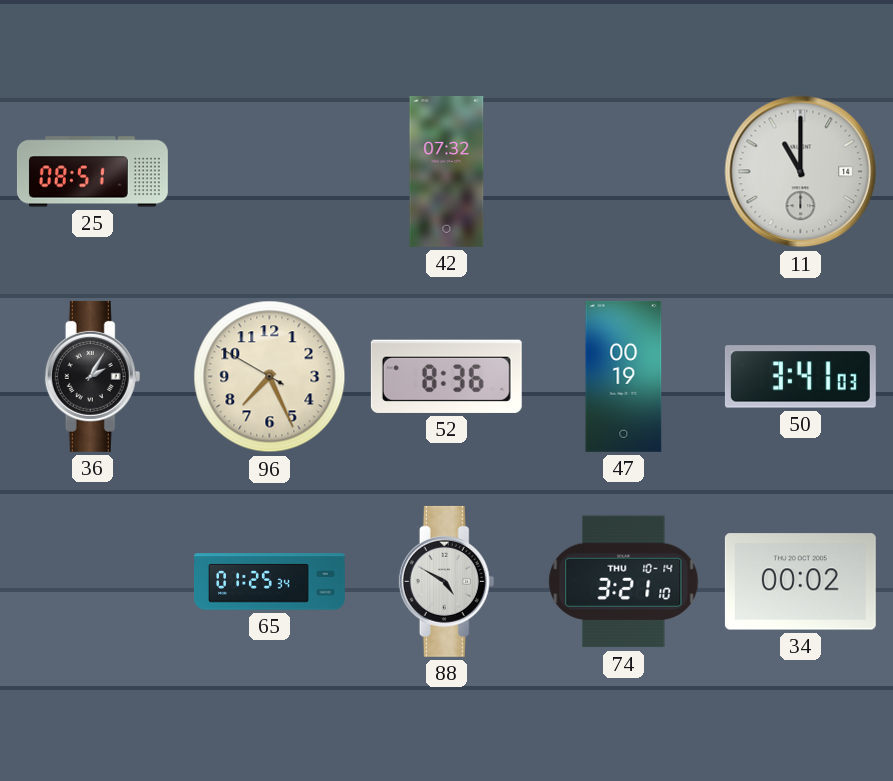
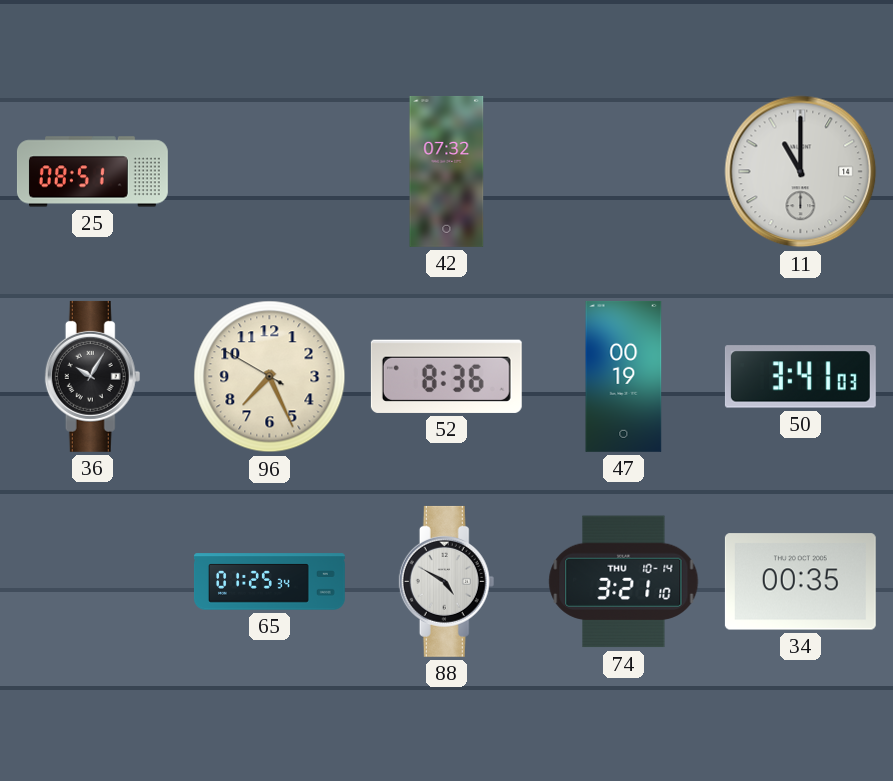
36: 2:05 -> 10:05
34: 00:02 -> 00:35
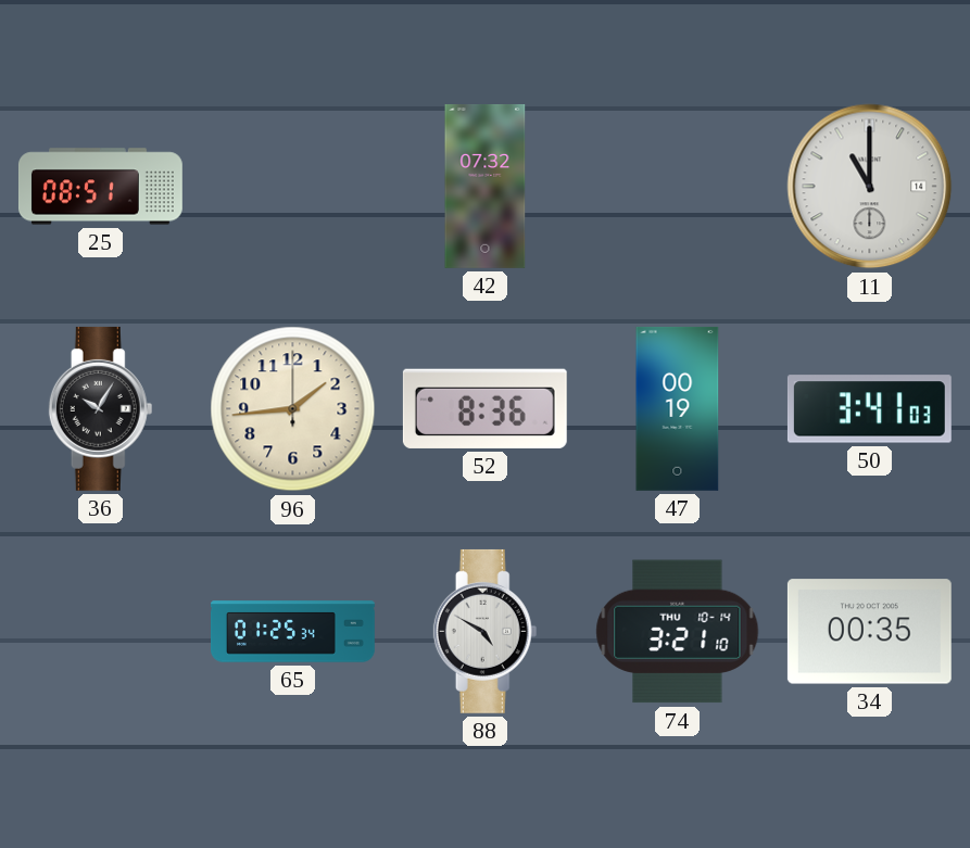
96: 7:25 -> 1:44
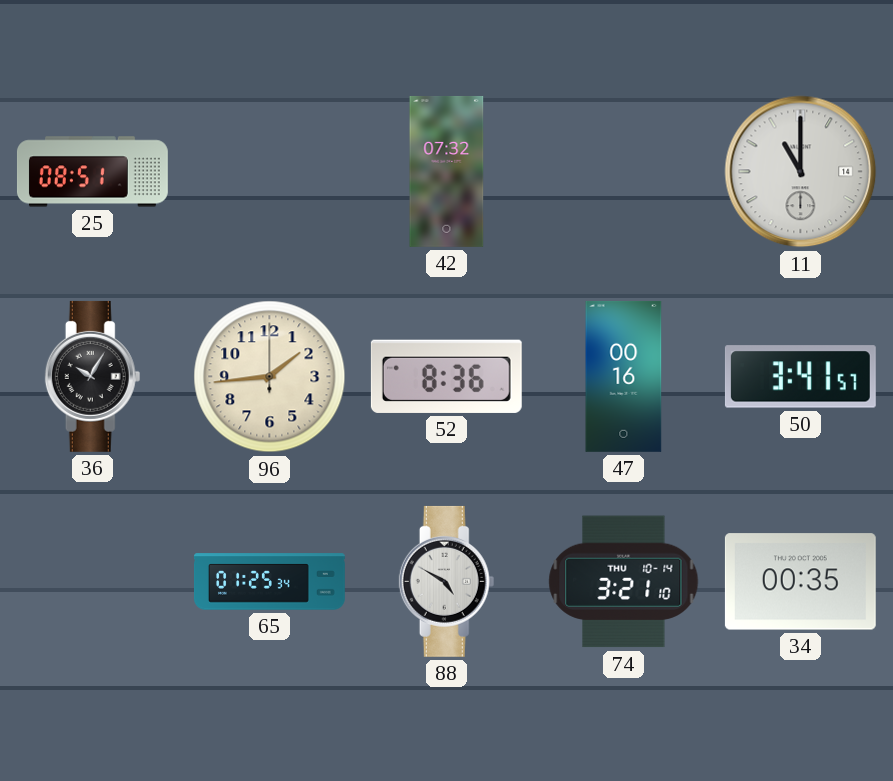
47: 00:19 -> 00:16
50: 3:41:03 -> 3:41:57
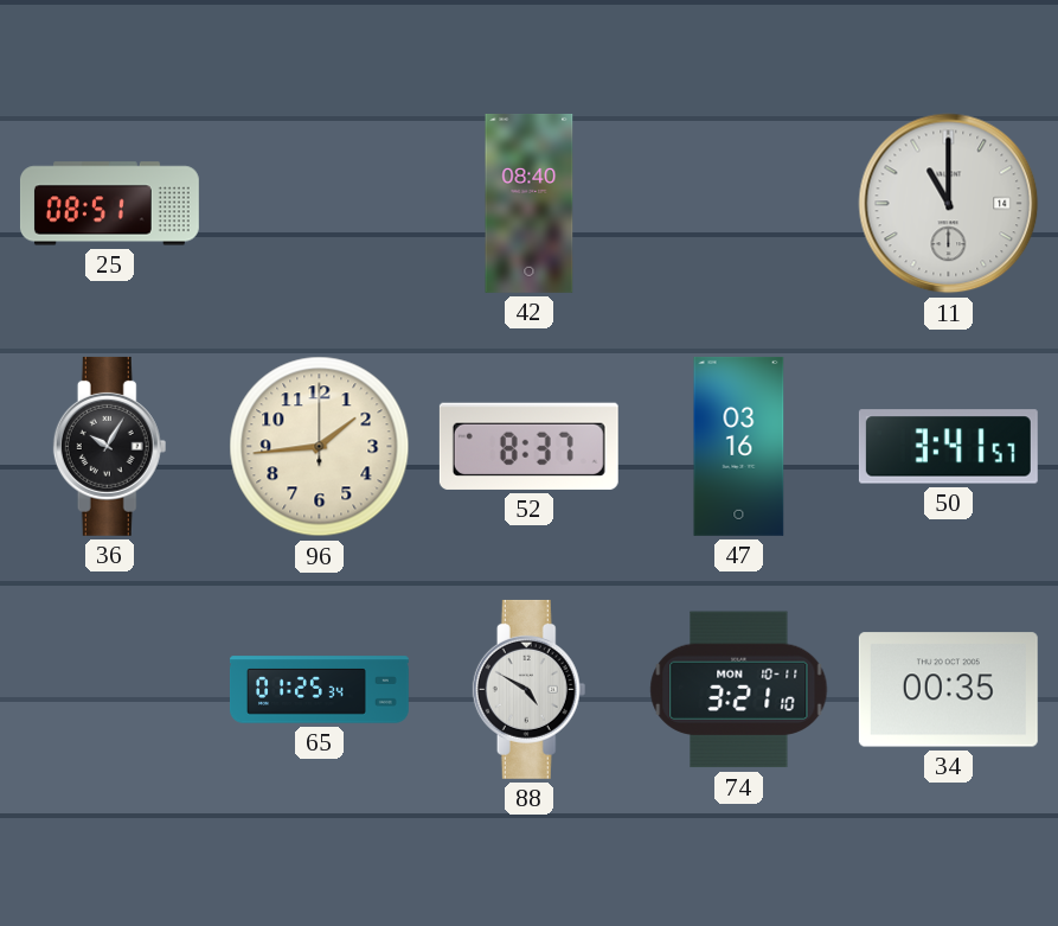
42: 07:32 -> 08:40
52: 8:36 -> 8:37
47: 00:16 -> 03:16
74 date: THU 10-14 -> MON 10-11
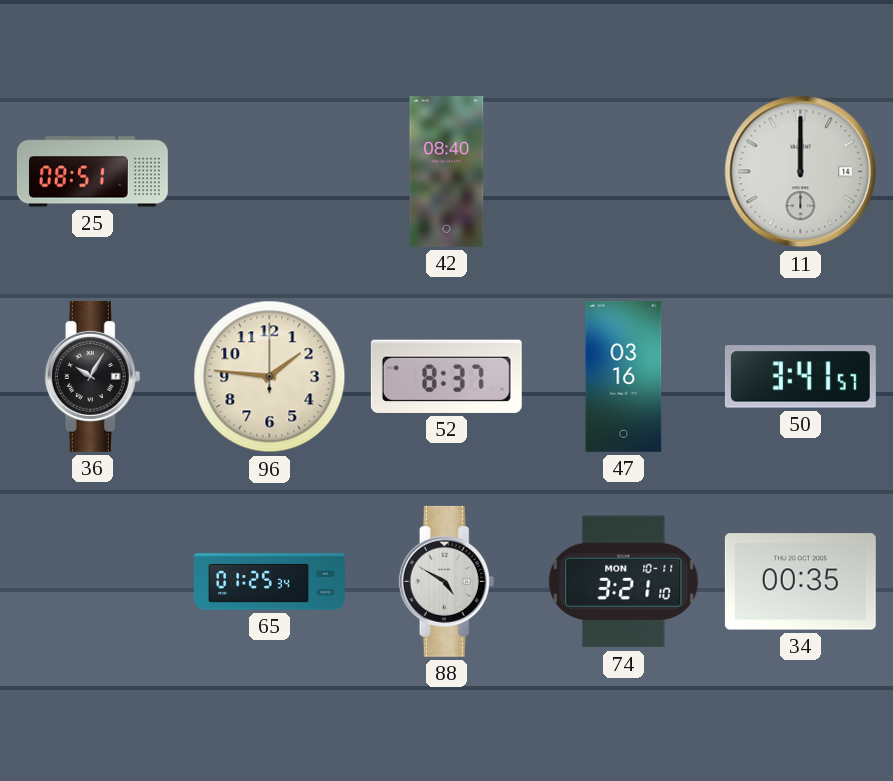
11: 11:00 -> 12:00
96: 1:44 -> 1:46
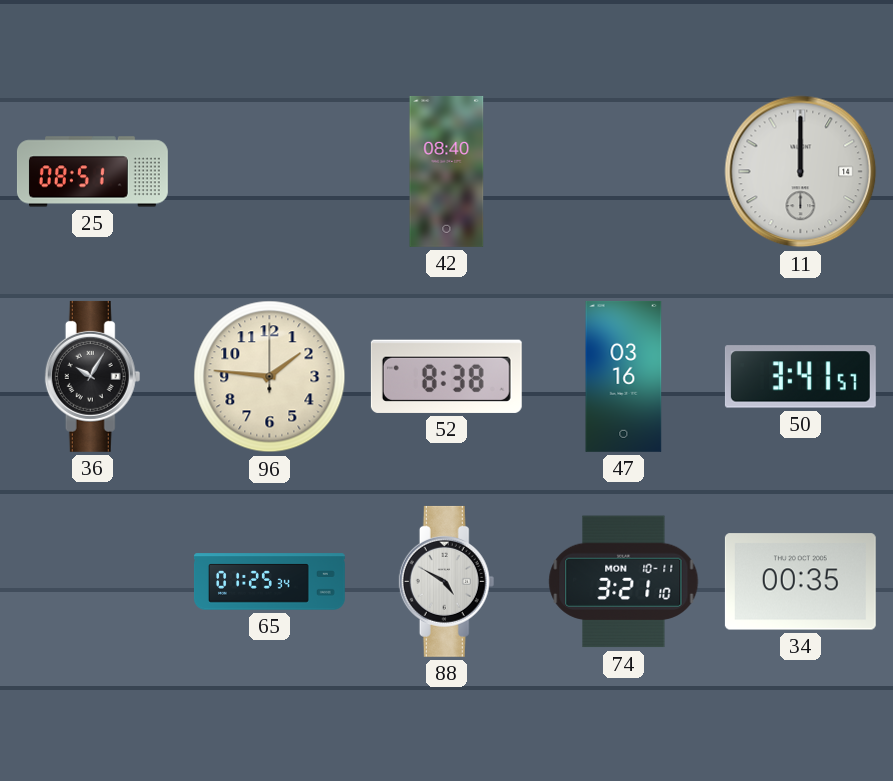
52: 8:37 -> 8:38
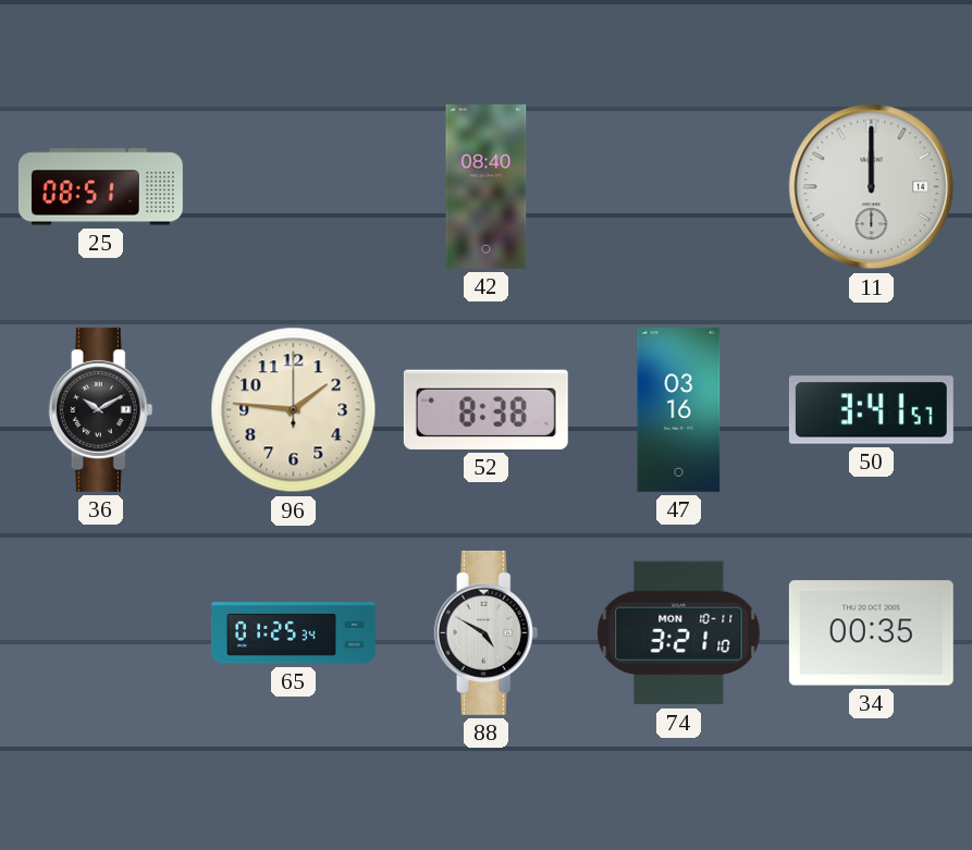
36: 10:05 -> 10:10
